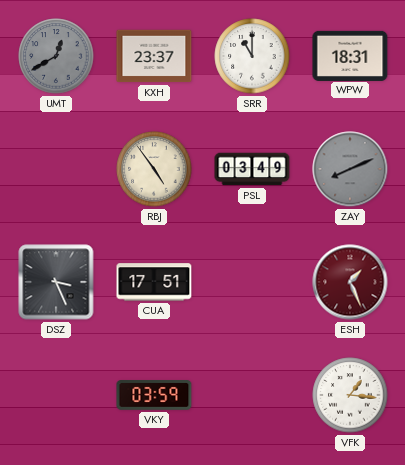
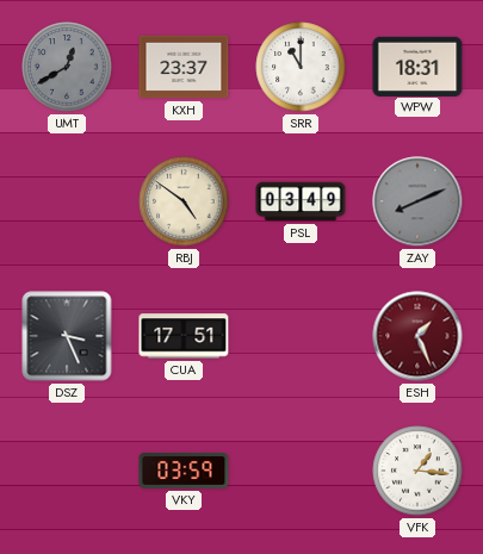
RBJ: 4:54 -> 4:51
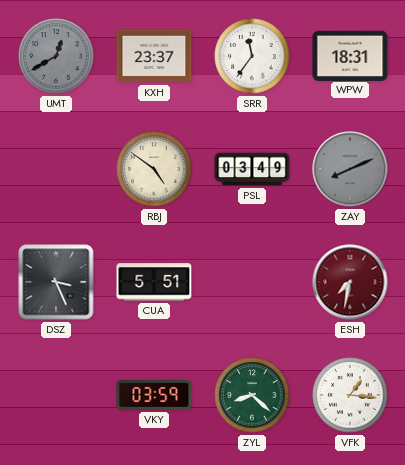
SRR: 11:00 -> 11:36
CUA: 17:51 -> 5:51
ESH: 1:26 -> 7:32
ZYL: none -> 8:22
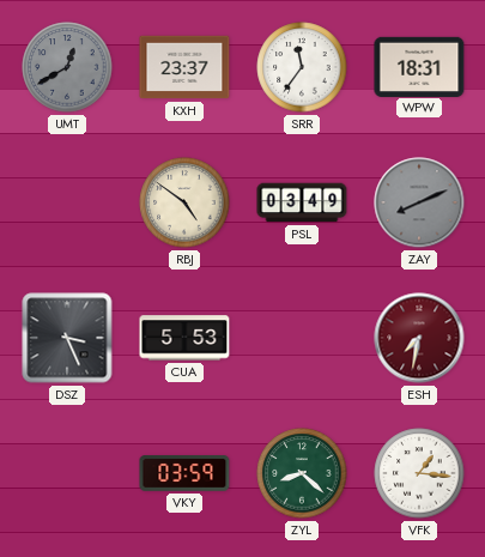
CUA: 5:51 -> 5:53
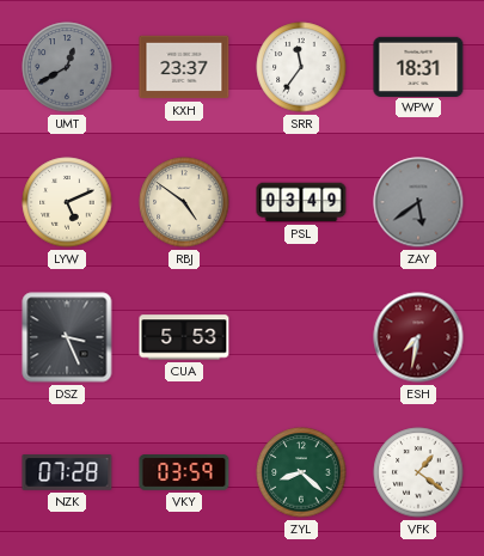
LYW: none -> 5:11
ZAY: 8:11 -> 5:39
NZK: none -> 07:28
VFK: 1:16 -> 1:21
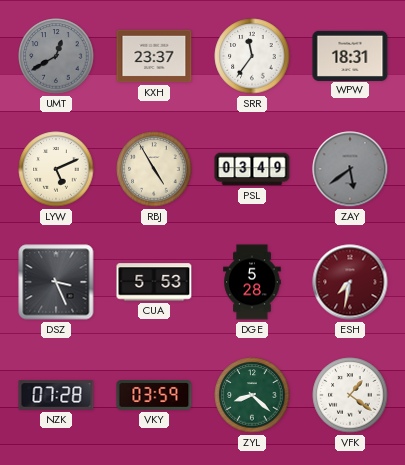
RBJ: 4:51 -> 4:55
DGE: none -> 5:28
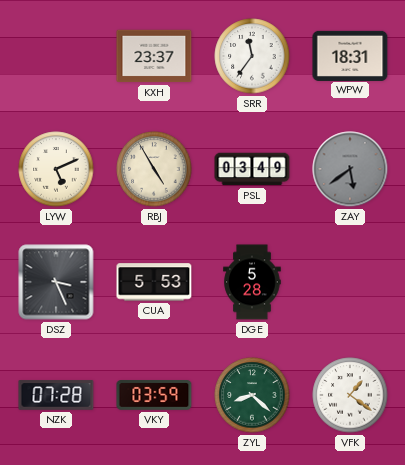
UMT: 12:40 -> none
ESH: 7:32 -> none
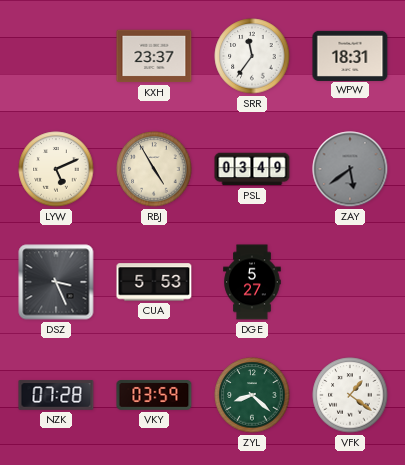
DGE: 5:28 -> 5:27
